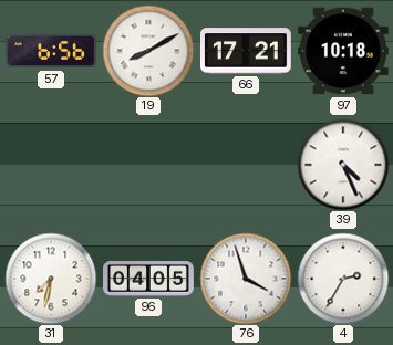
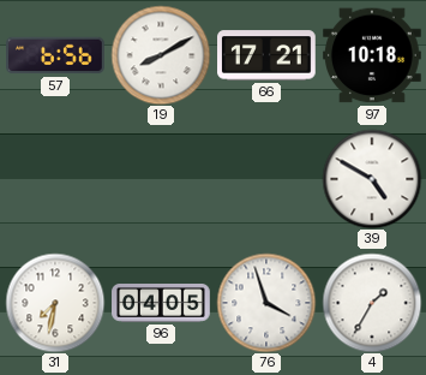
39: 4:26 -> 4:50
4: 2:35 -> 1:35
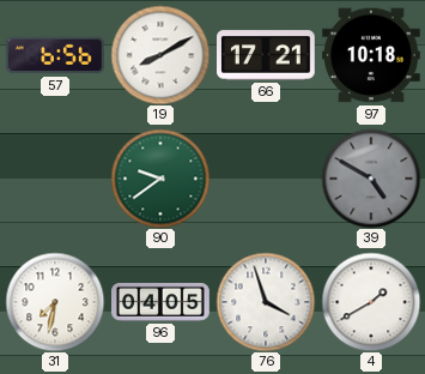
90: none -> 9:39
39 dial: white -> grey
4: 1:35 -> 1:40
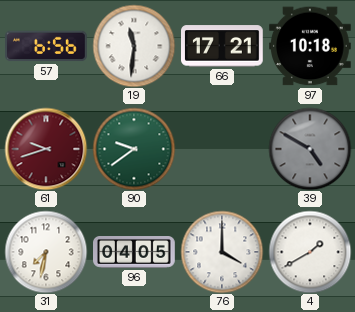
19: 8:10 -> 11:31
61: none -> 9:42
76: 3:57 -> 4:00
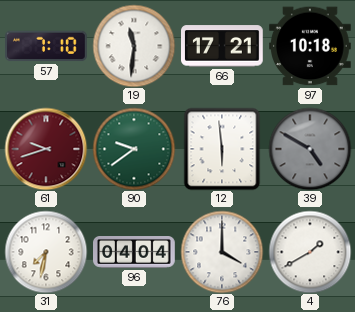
57: 6:56 -> 7:10
12: none -> 5:59
96: 04:05 -> 04:04
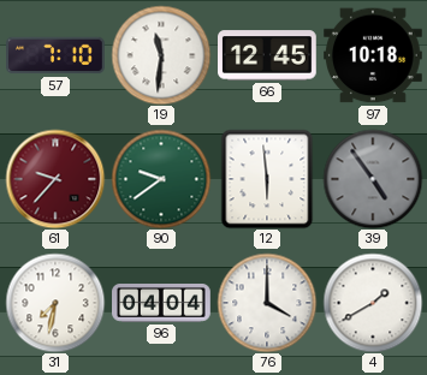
66: 17:21 -> 12:45
61: 9:42 -> 9:37
39: 4:50 -> 4:54
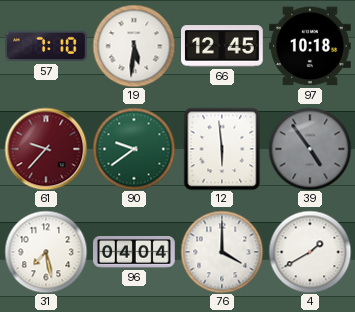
19: 11:31 -> 5:31
31: 7:32 -> 7:28
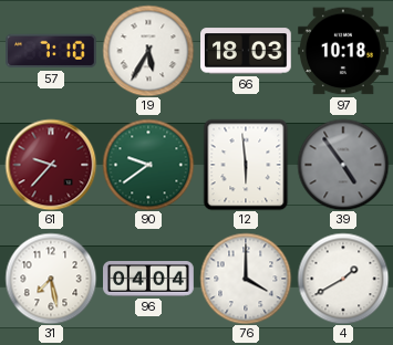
19: 5:31 -> 5:35
66: 12:45 -> 18:03
